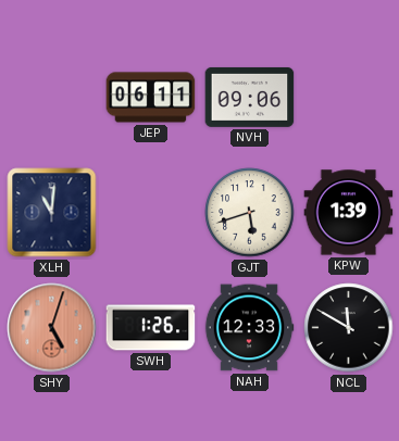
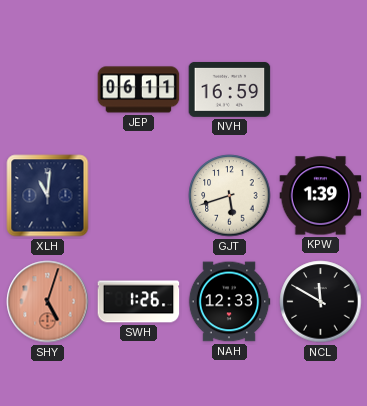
NVH: 09:06 -> 16:59
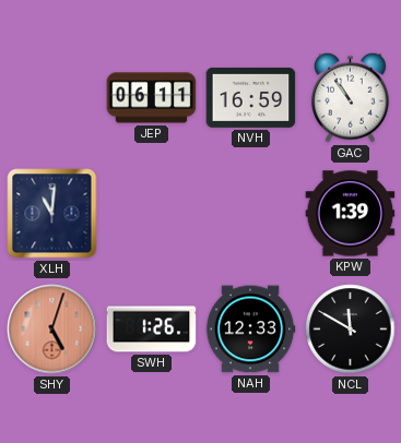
GAC: none -> 10:54
GJT: 5:42 -> none
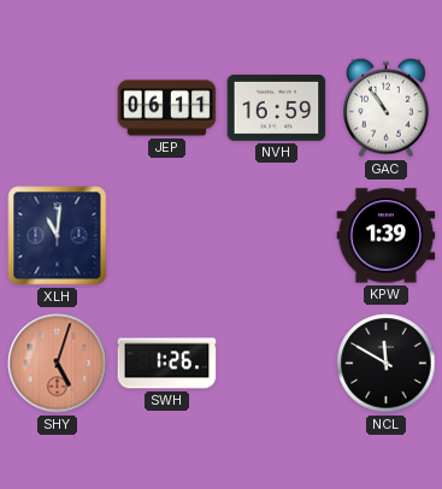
NAH: 12:33 -> none
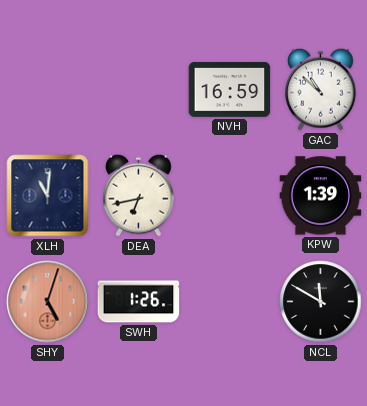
JEP: 06:11 -> none
GAC: 10:54 -> 10:52
DEA: none -> 6:43
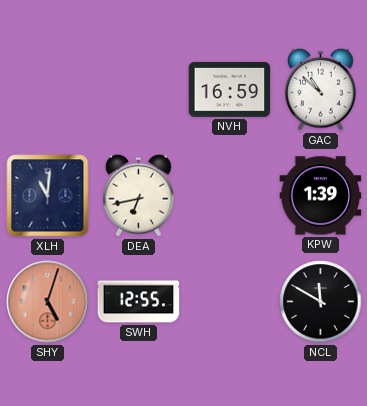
SWH: 1:26 -> 12:55
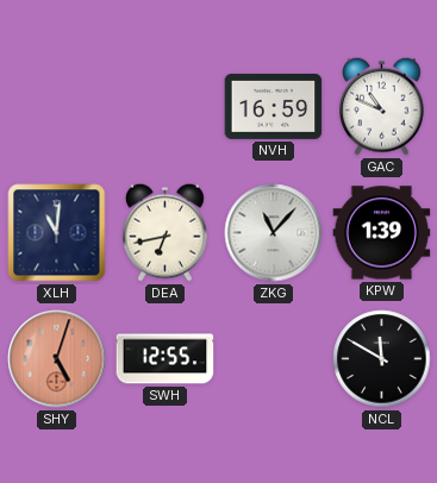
GAC: 10:52 -> 10:49
ZKG: none -> 11:07
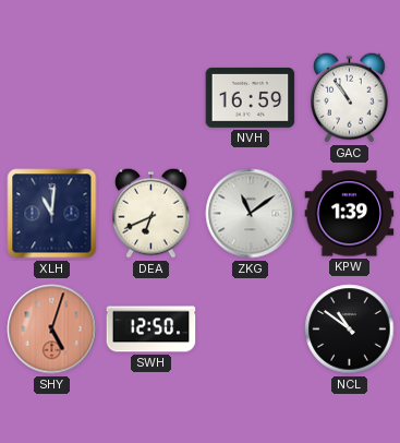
GAC: 10:49 -> 10:54
DEA: 6:43 -> 6:41
ZKG: 11:07 -> 11:09
SWH: 12:55 -> 12:50
NCL: 11:50 -> 10:51
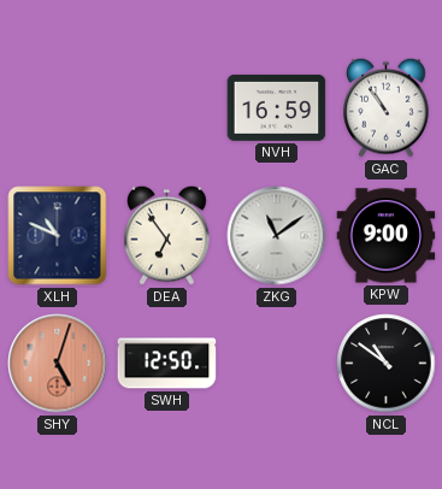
XLH: 11:01 -> 10:49
DEA: 6:41 -> 6:54
KPW: 1:39 -> 9:00
